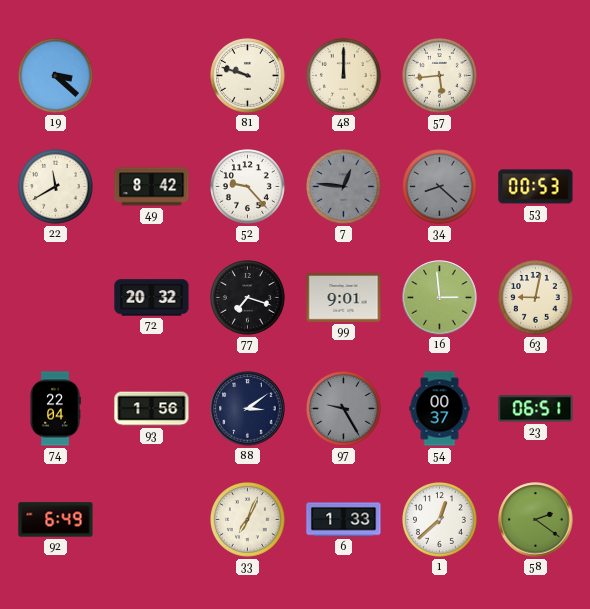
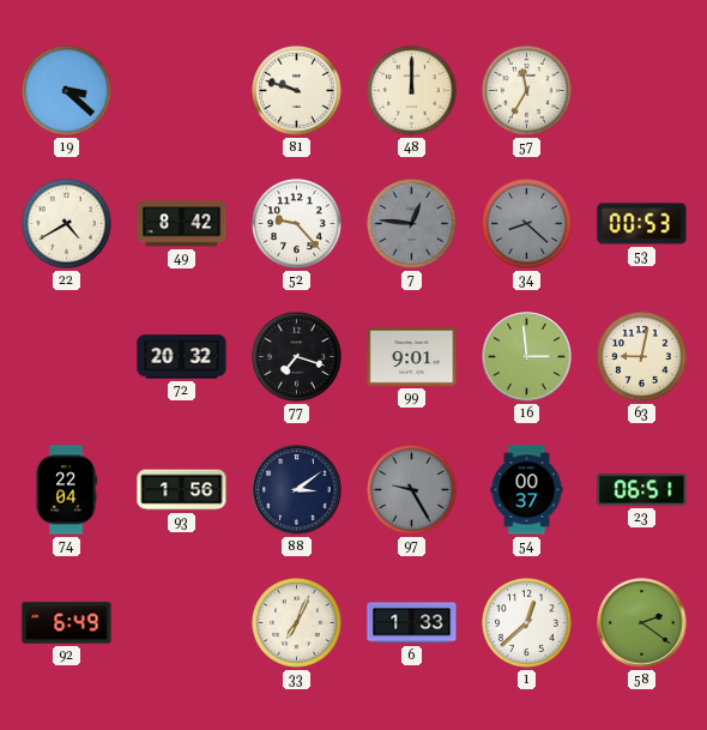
57: 5:44 -> 11:35
22: 11:40 -> 4:40
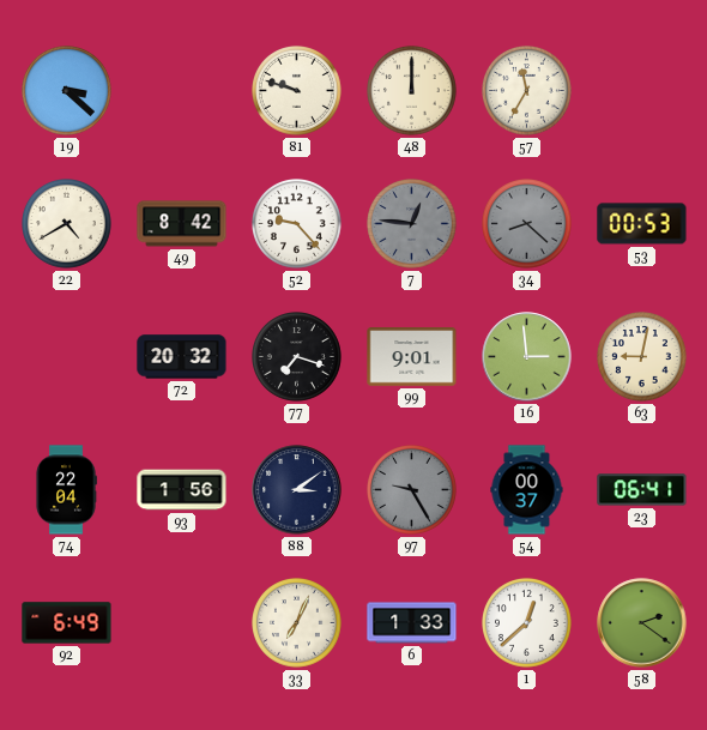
23: 06:51 -> 06:41
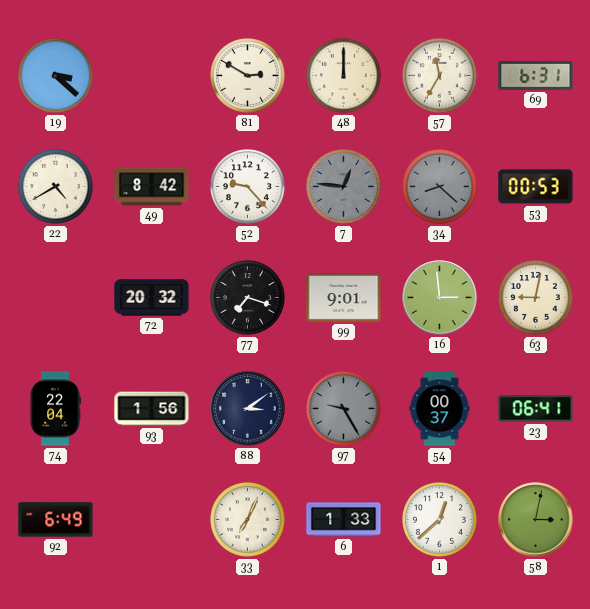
81: 9:48 -> 2:50
69: none -> 6:31
58: 2:21 -> 3:02
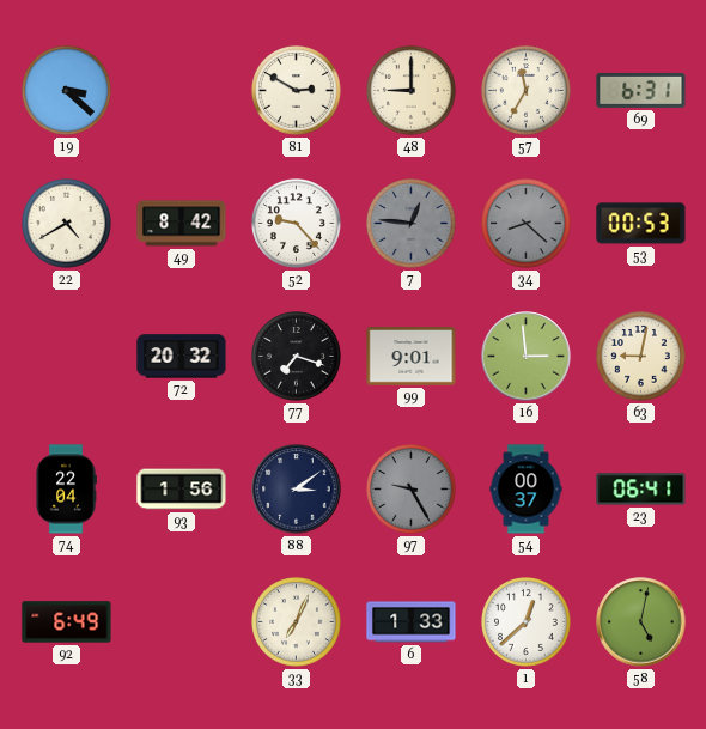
48: 12:00 -> 9:00
58: 3:02 -> 5:02
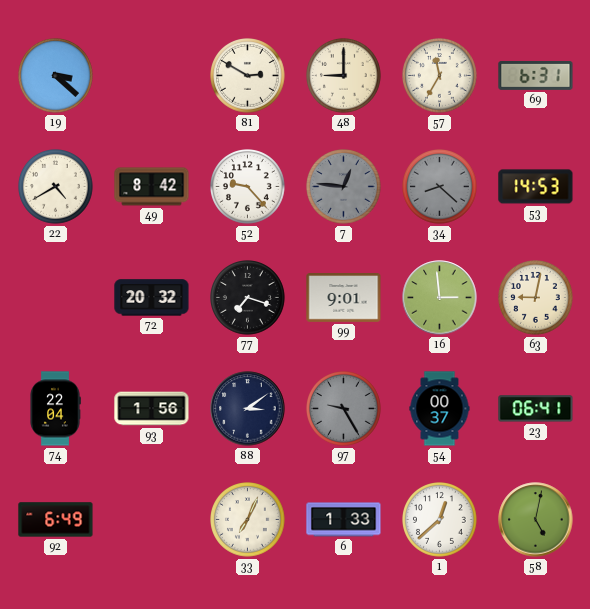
53: 00:53 -> 14:53
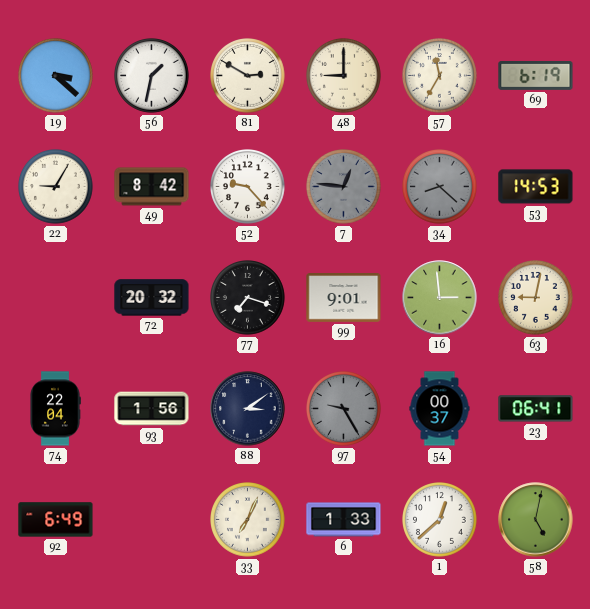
56: none -> 1:32
69: 6:31 -> 6:19
22: 4:40 -> 9:05
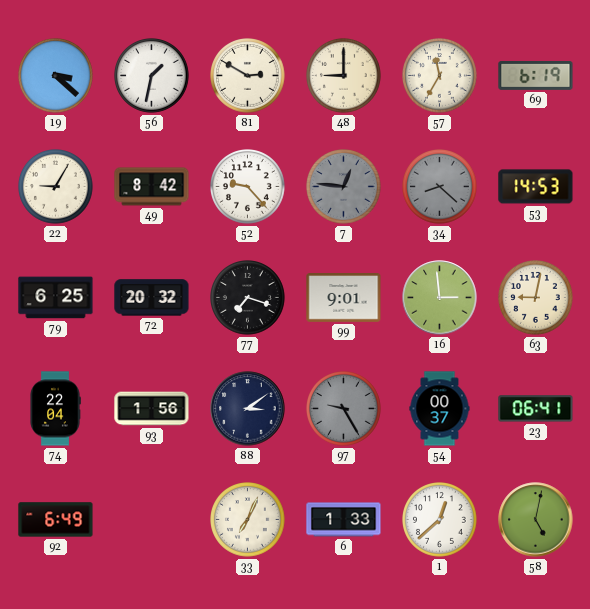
79: none -> 6:25
